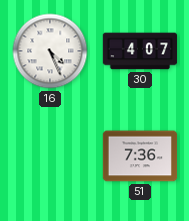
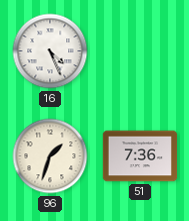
30: 4:07 -> none
96: none -> 1:33
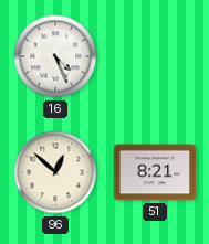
96: 1:33 -> 12:52
51: 7:36 -> 8:21
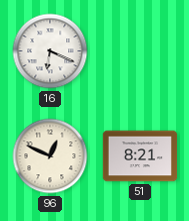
16: 4:26 -> 6:19
96: 12:52 -> 12:49
